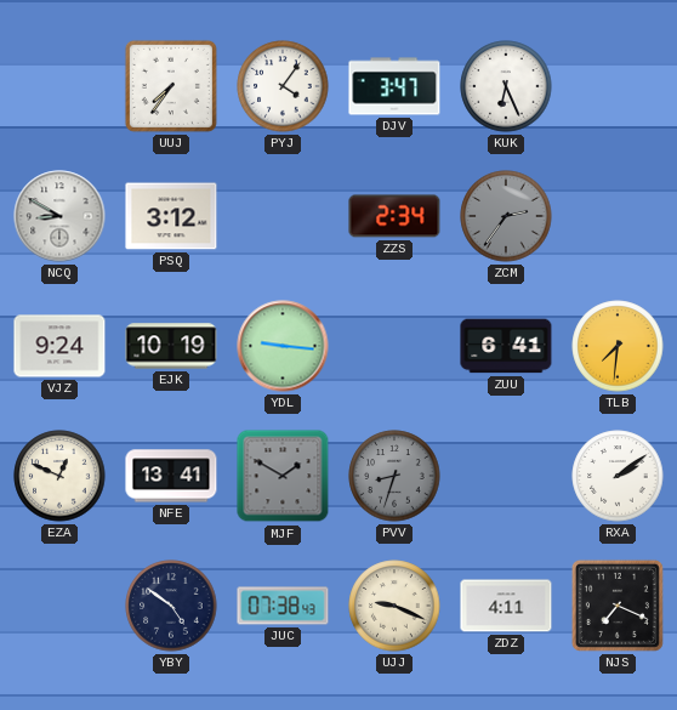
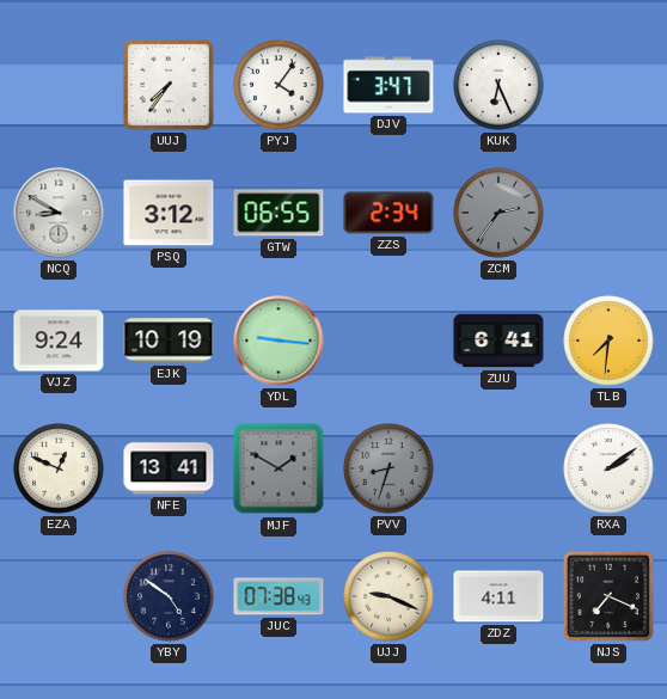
GTW: none -> 06:55
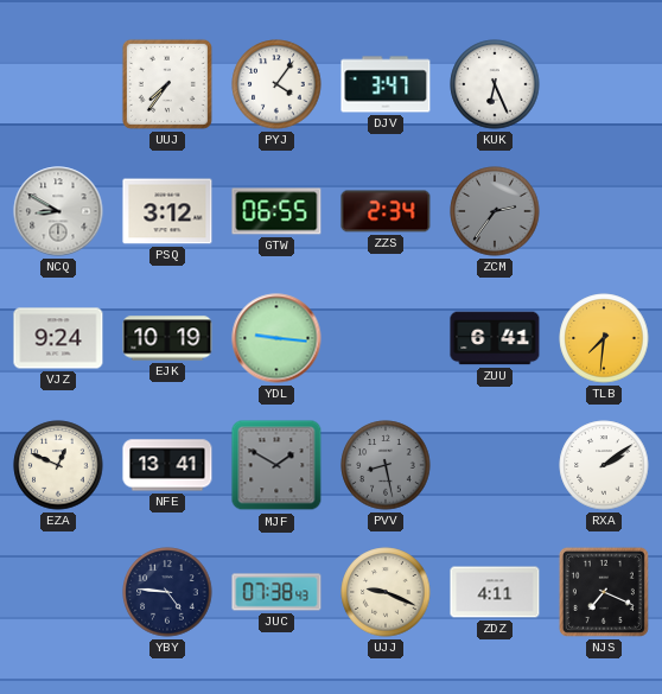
PVV: 8:33 -> 8:28
YBY: 4:51 -> 4:46
